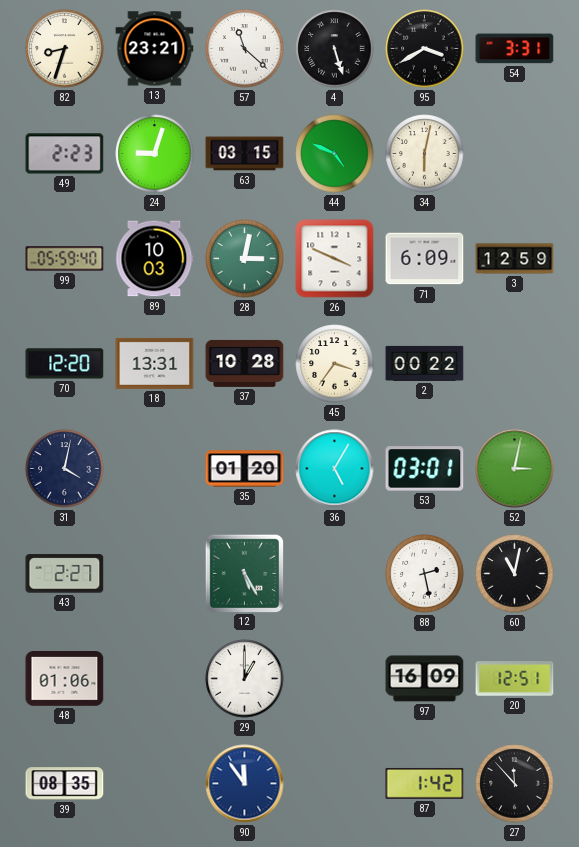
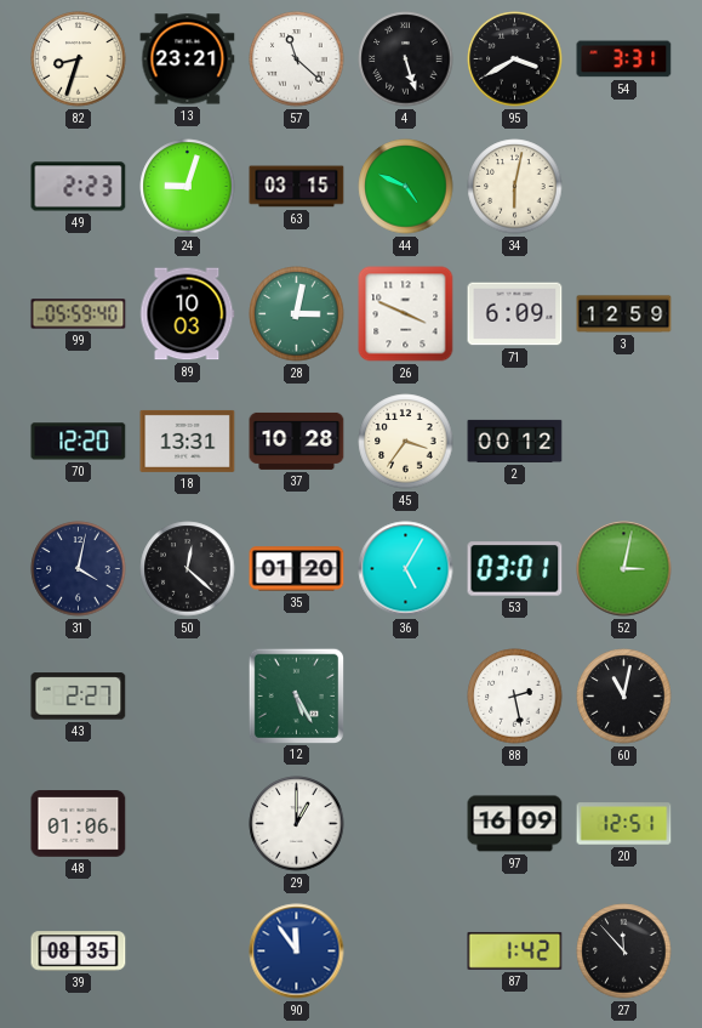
2: 00:22 -> 00:12
50: none -> 12:22
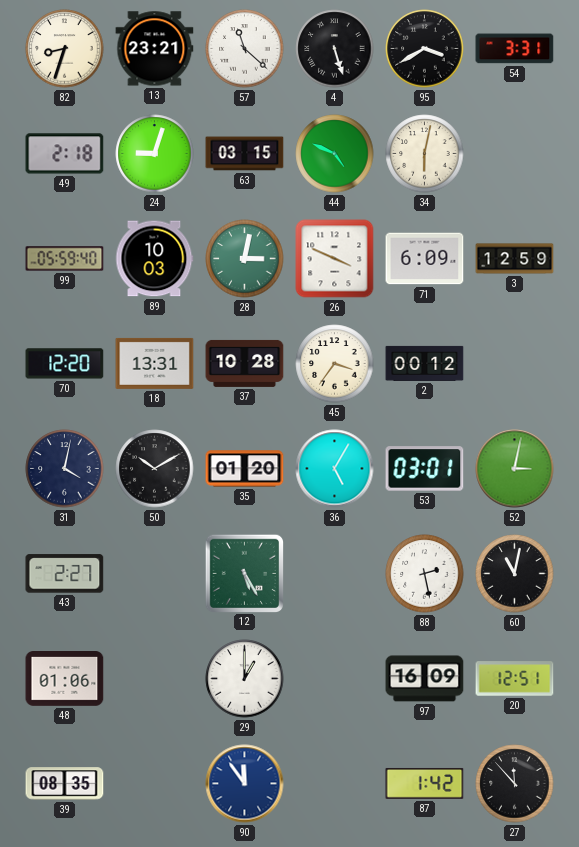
49: 2:23 -> 2:18
50: 12:22 -> 10:10
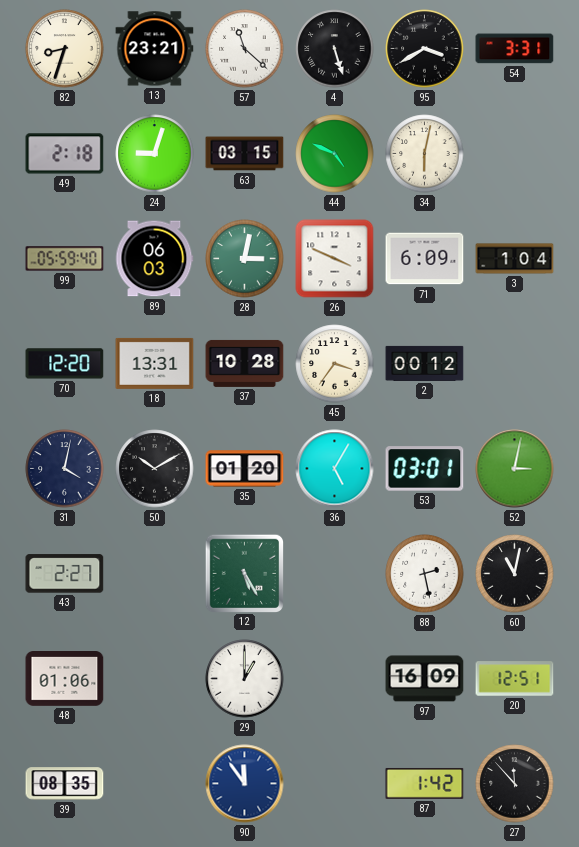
89: 10:03 -> 06:03
3: 12:59 -> 1:04
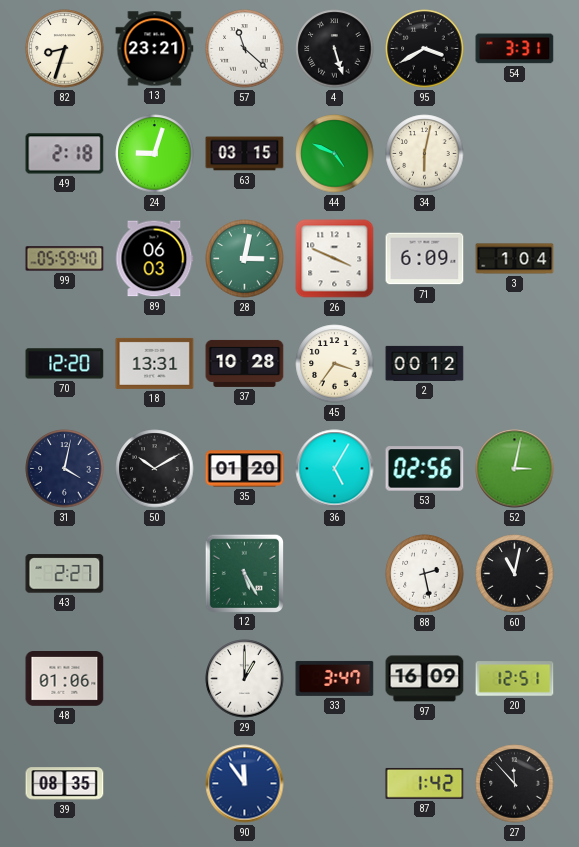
53: 03:01 -> 02:56
33: none -> 3:47
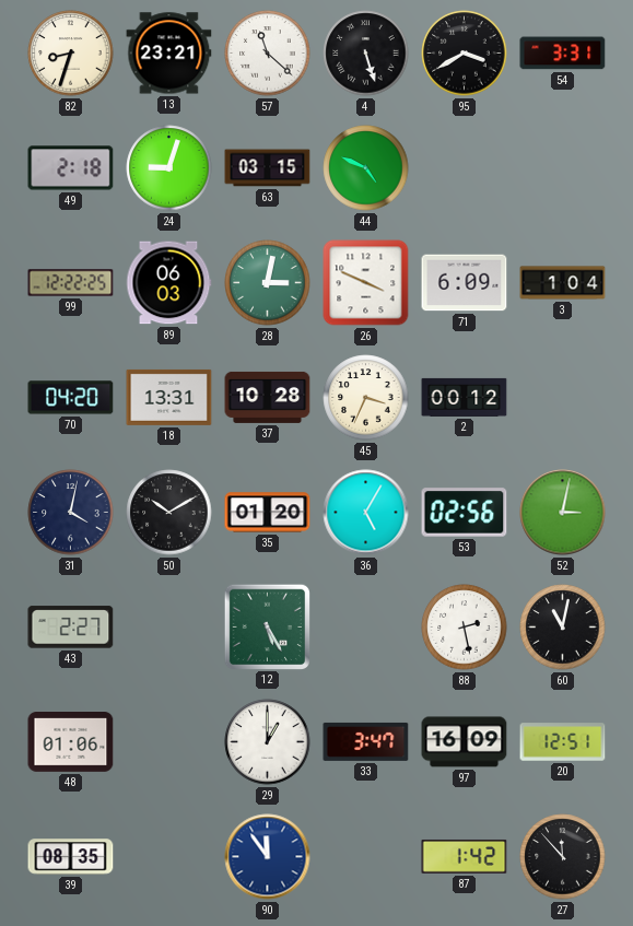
34: 6:02 -> none
99: 05:59 -> 12:22
70: 12:20 -> 04:20
45: 3:36 -> 3:34
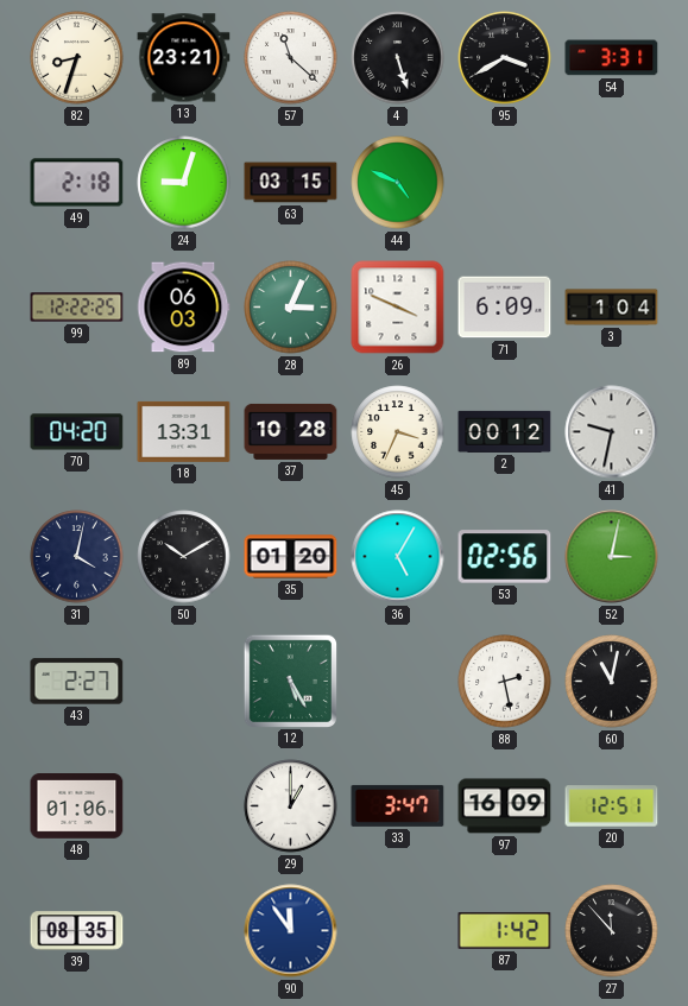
28: 3:02 -> 3:04
41: none -> 9:32
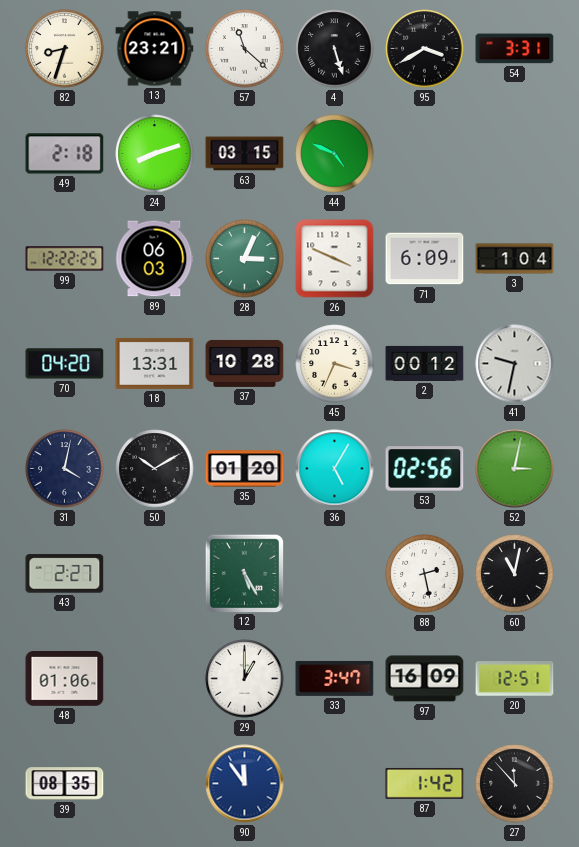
24: 9:03 -> 8:12
